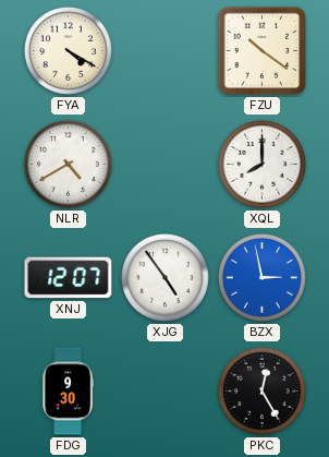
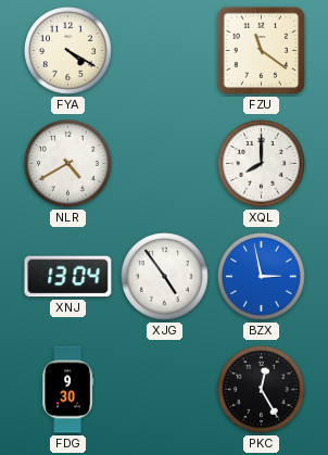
FZU: 10:21 -> 11:21
XNJ: 12:07 -> 13:04
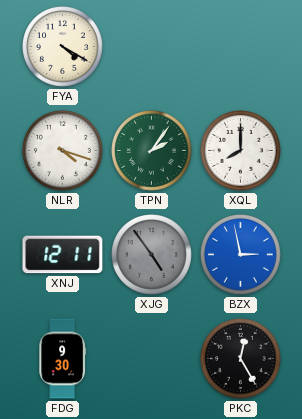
FZU: 11:21 -> none
NLR: 4:40 -> 4:18
TPN: none -> 2:06
XNJ: 13:04 -> 12:11
XJG dial: white -> grey
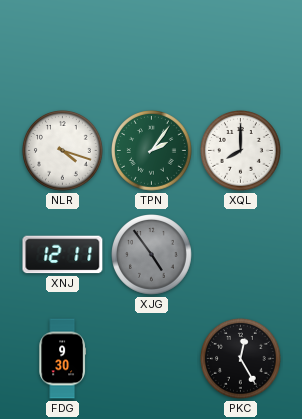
FYA: 4:20 -> none
BZX: 2:58 -> none
